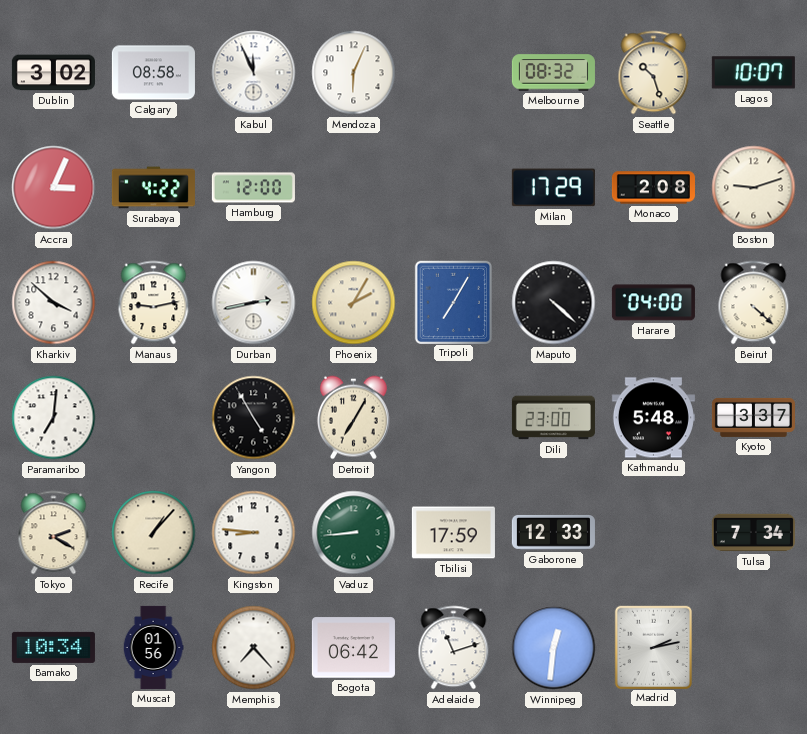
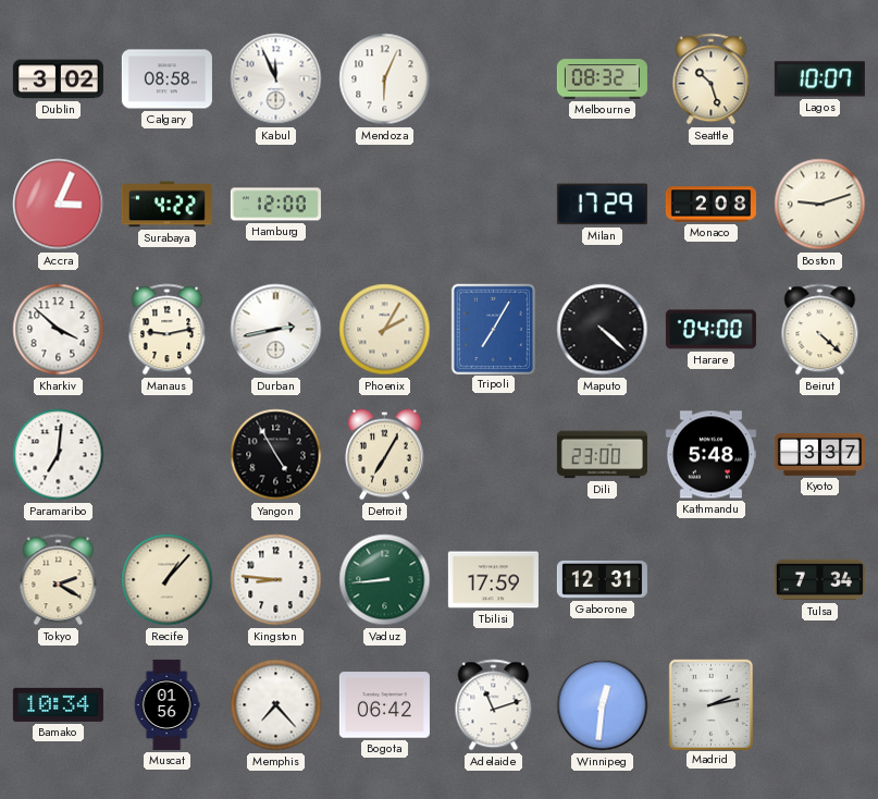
Gaborone: 12:33 -> 12:31
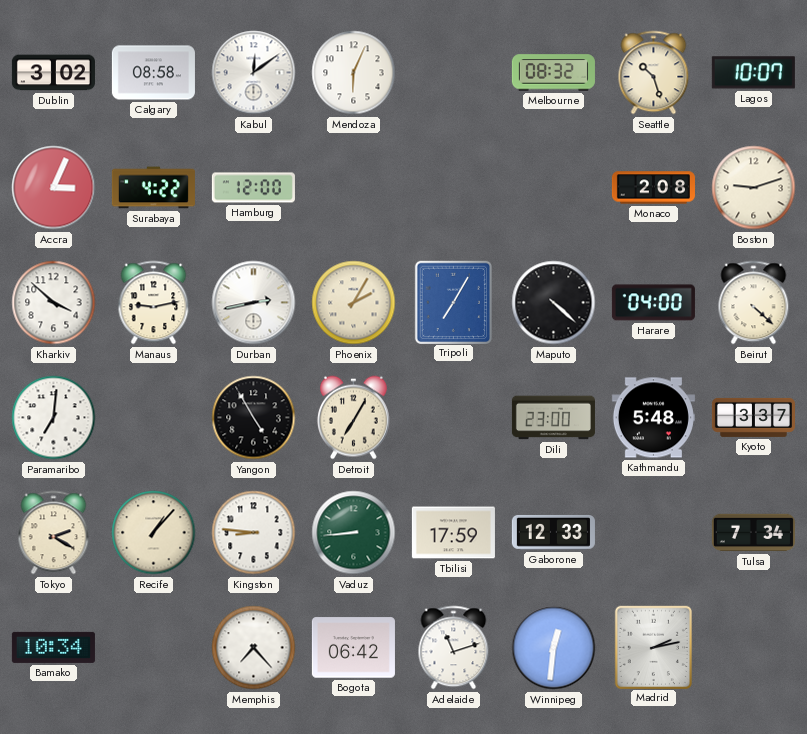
Kabul: 11:56 -> 12:09
Milan: 17:29 -> none
Gaborone: 12:31 -> 12:33
Muscat: 01:56 -> none
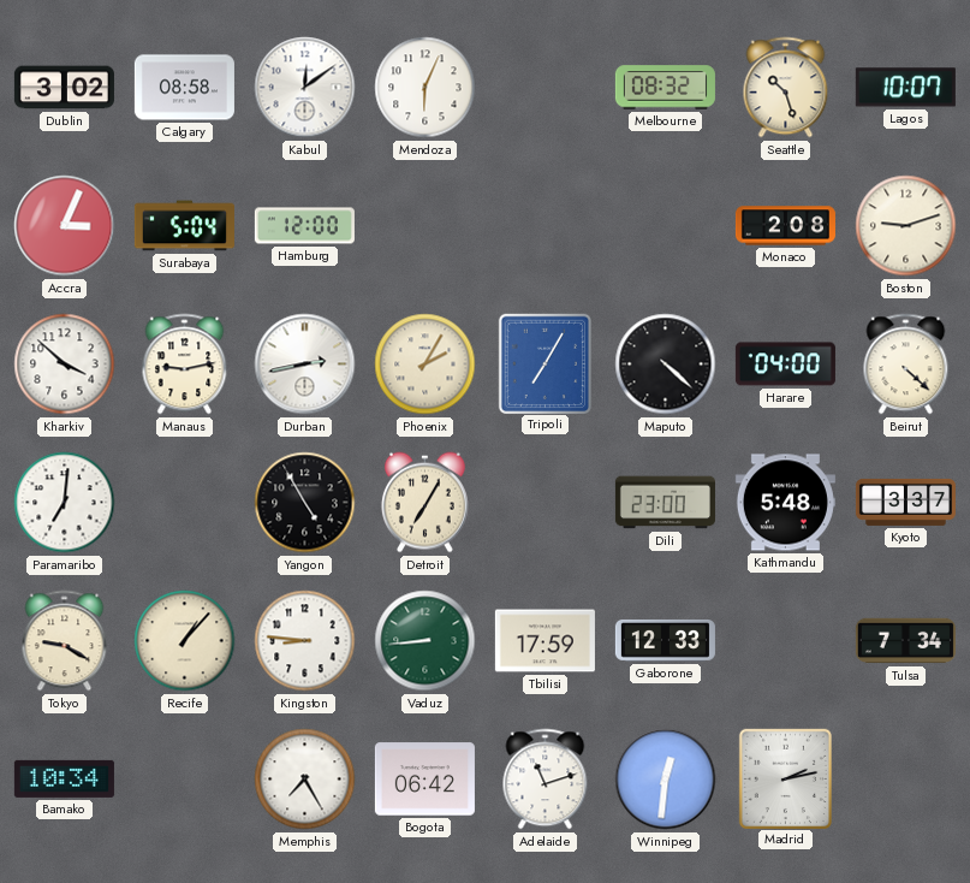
Surabaya: 4:22 -> 5:04
Tokyo: 2:20 -> 9:20
Memphis: 7:23 -> 7:25
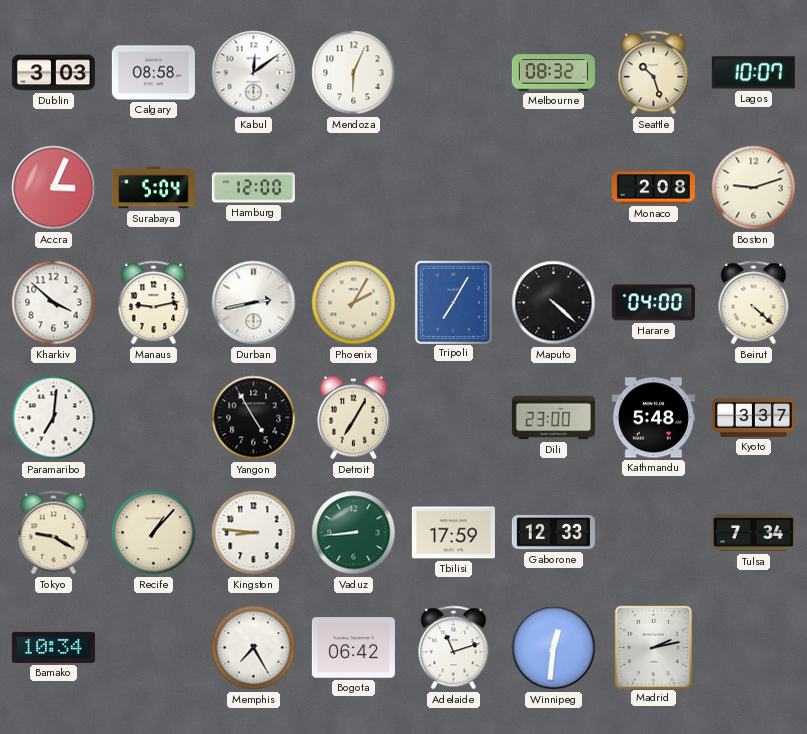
Dublin: 3:02 -> 3:03
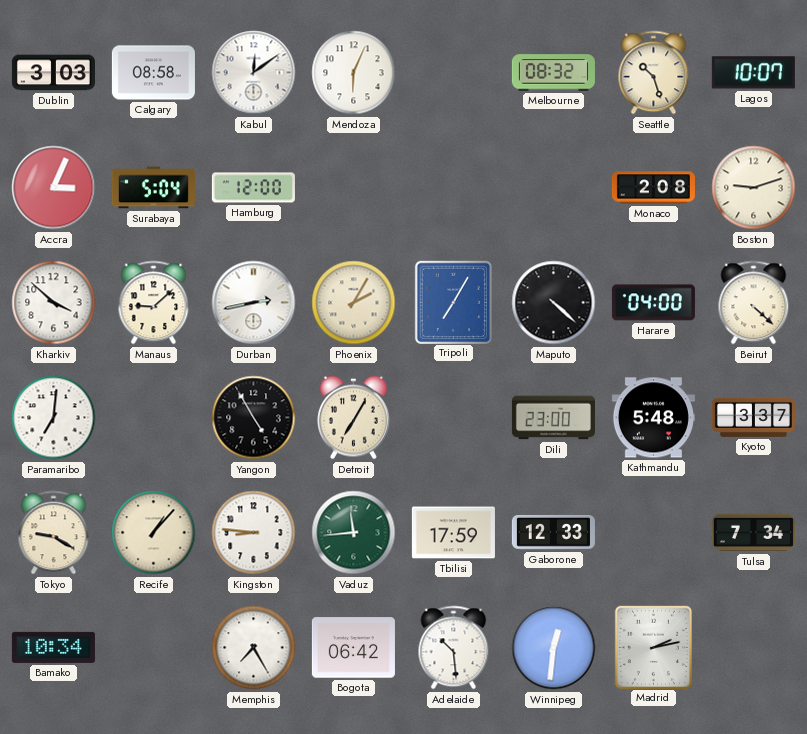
Manaus: 9:13 -> 9:08
Vaduz: 8:44 -> 11:44
Adelaide: 11:12 -> 10:29
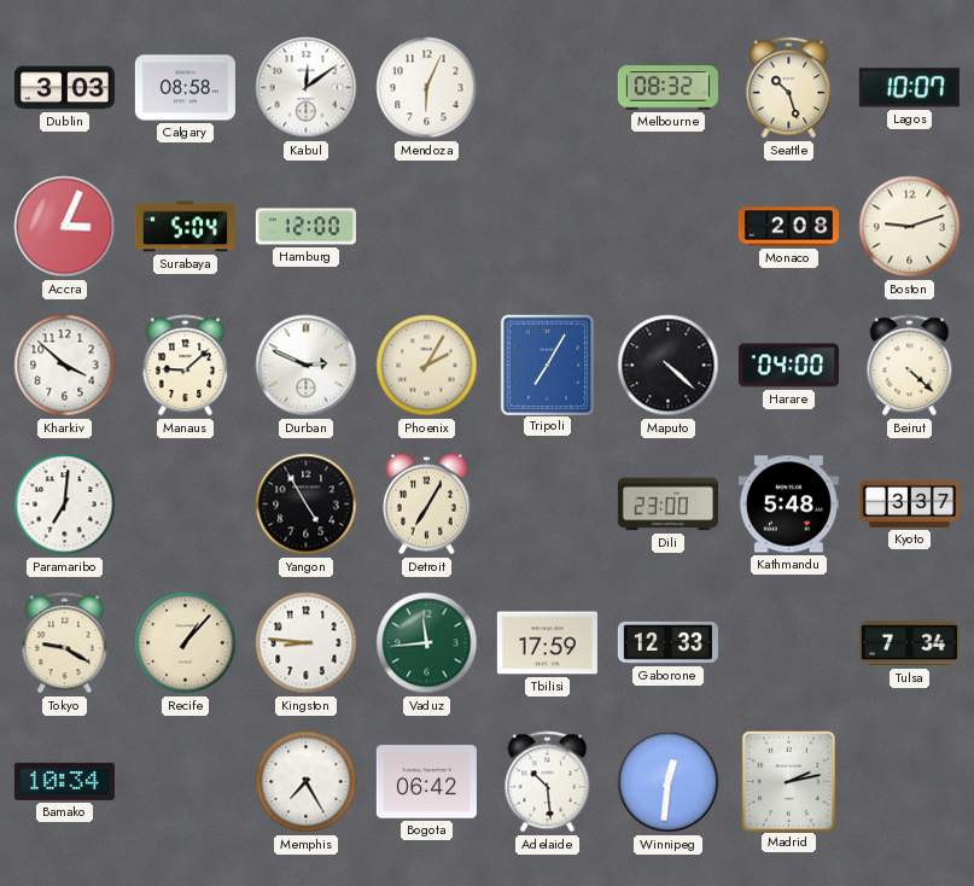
Durban: 2:43 -> 2:49
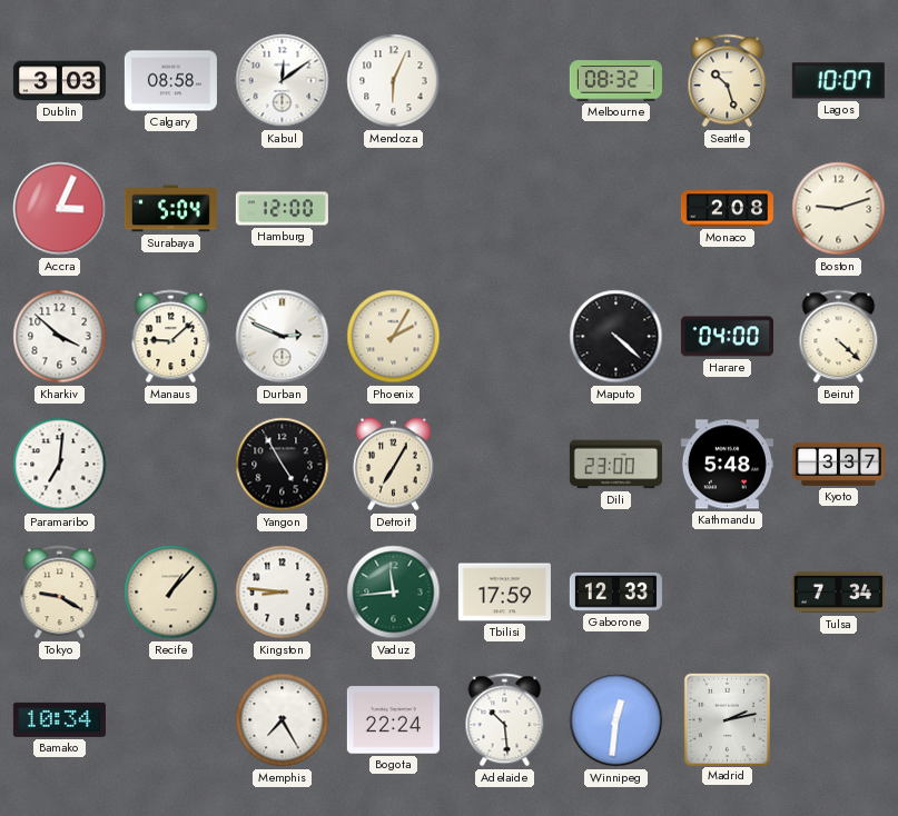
Tripoli: 7:05 -> none
Bogota: 06:42 -> 22:24
